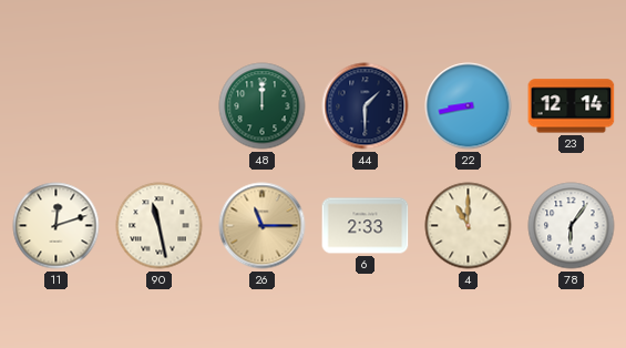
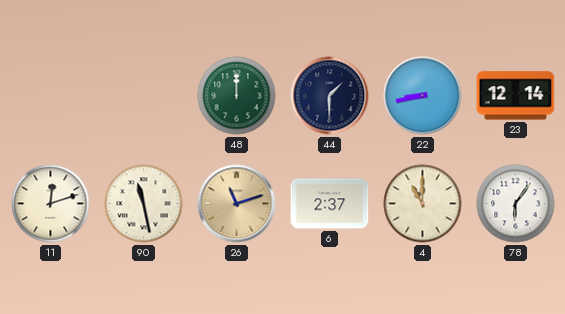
26: 11:15 -> 11:12
6: 2:33 -> 2:37
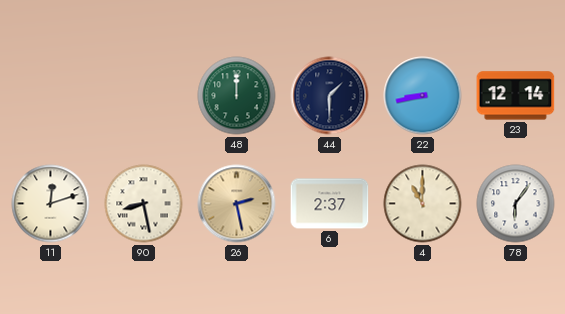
90: 11:28 -> 8:28
26: 11:12 -> 2:28
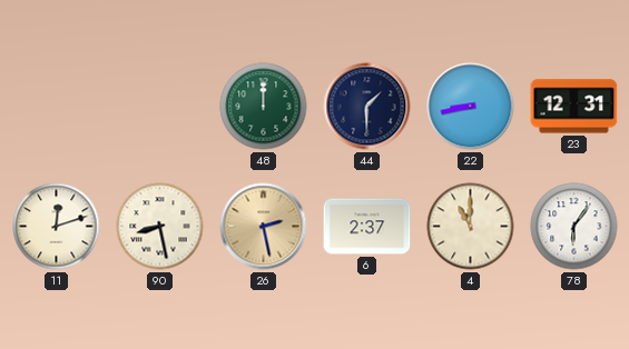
23: 12:14 -> 12:31
